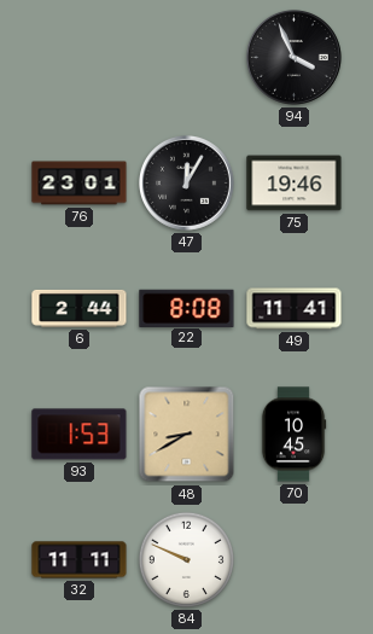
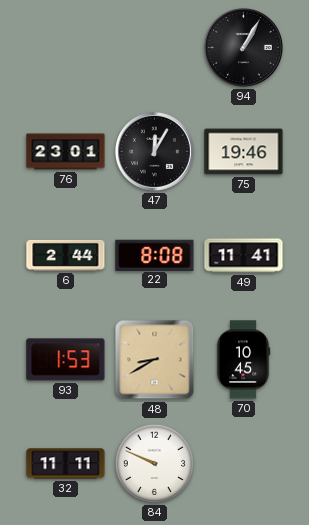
94: 3:56 -> 1:05
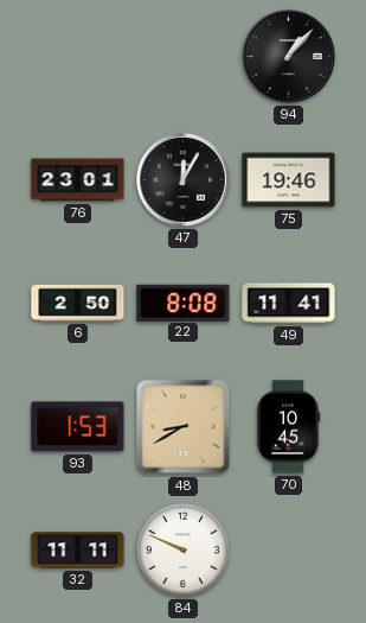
94: 1:05 -> 1:07
6: 2:44 -> 2:50
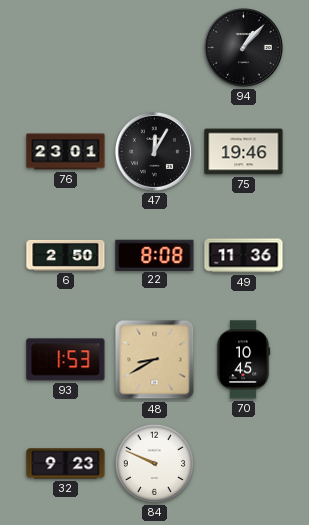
49: 11:41 -> 11:36
32: 11:11 -> 9:23
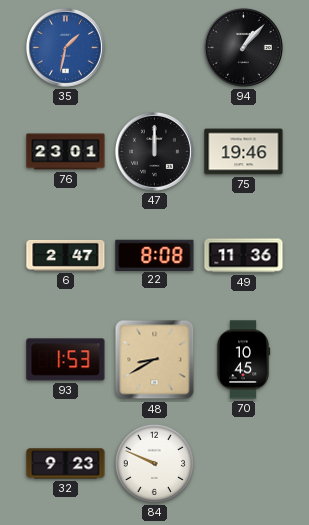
35: none -> 1:32
47: 12:05 -> 12:00
6: 2:50 -> 2:47
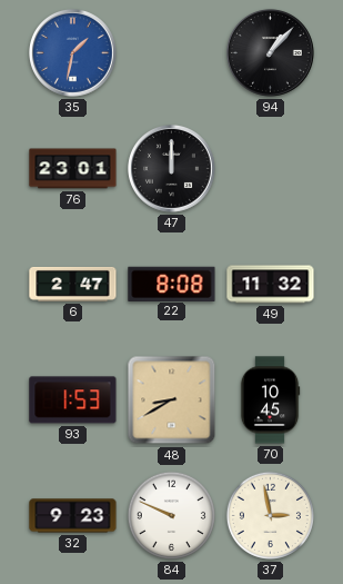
75: 19:46 -> none
49: 11:36 -> 11:32
37: none -> 2:58
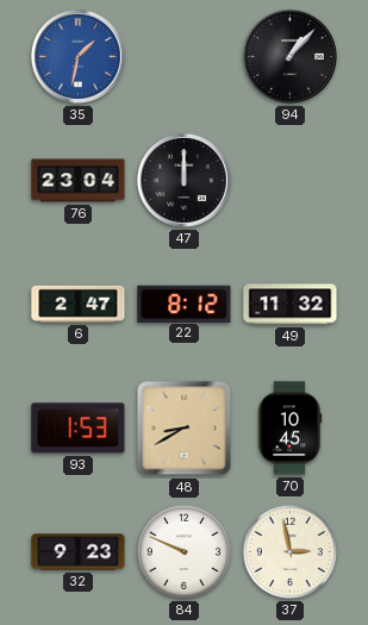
76: 23:01 -> 23:04
22: 8:08 -> 8:12
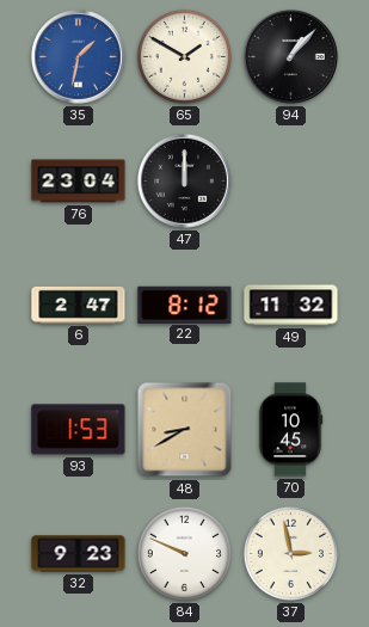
65: none -> 1:50
